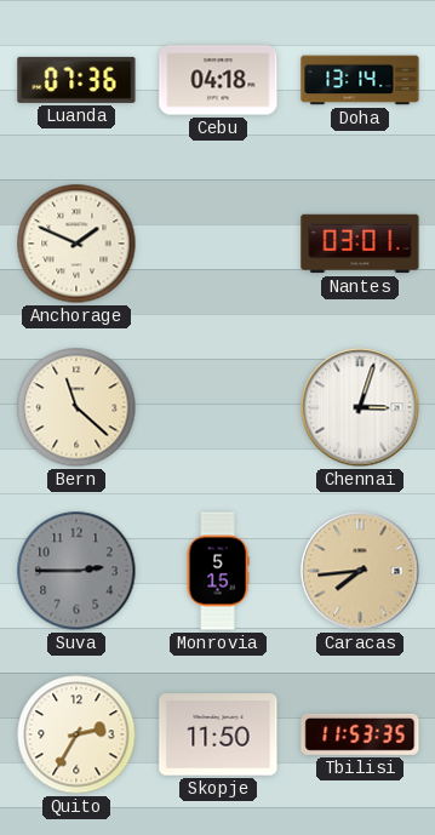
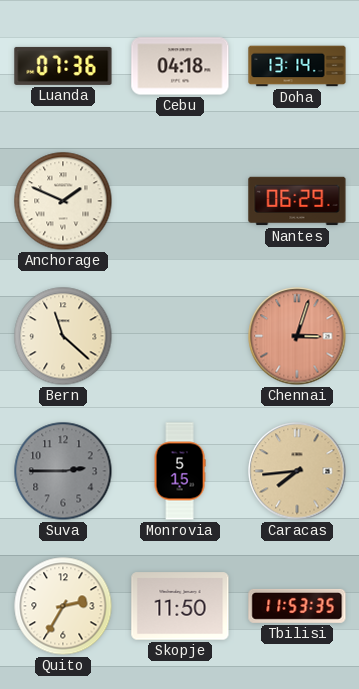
Nantes: 03:01 -> 06:29
Chennai dial: white -> salmon
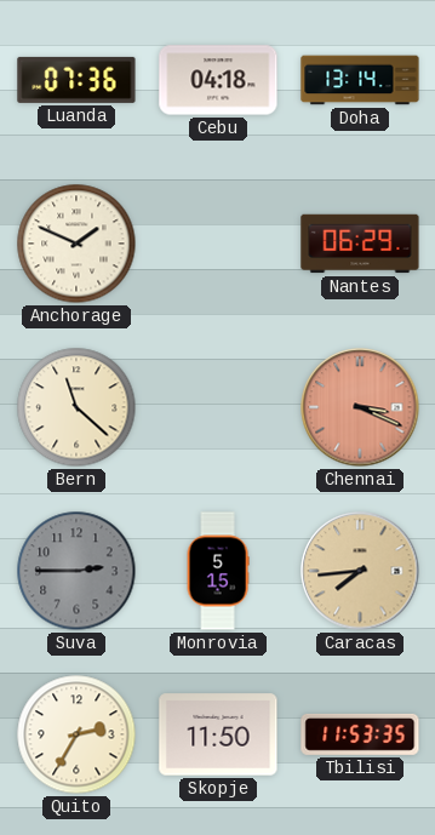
Chennai: 3:03 -> 3:19
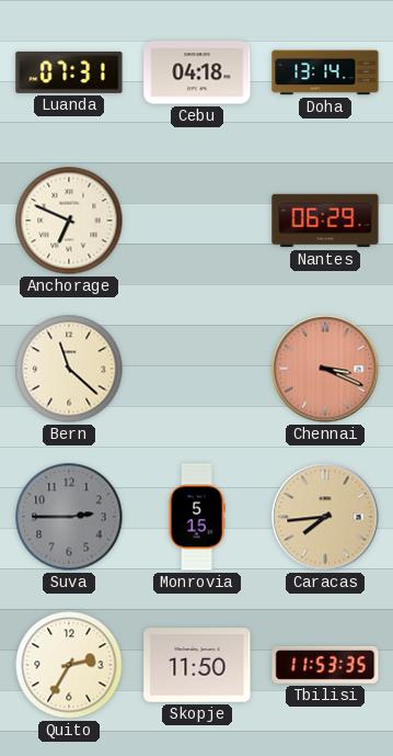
Luanda: 07:36 -> 07:31
Anchorage: 1:49 -> 6:49
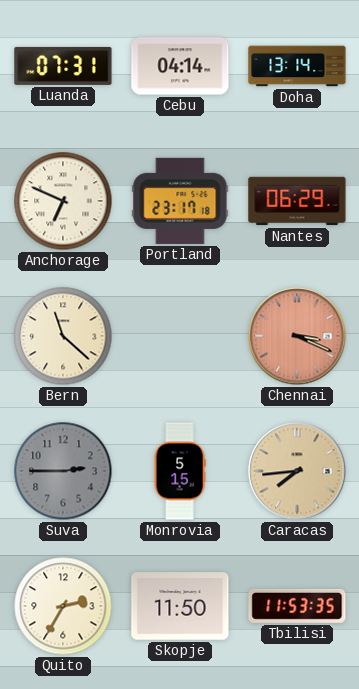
Cebu: 04:18 -> 04:14
Portland: none -> 23:17
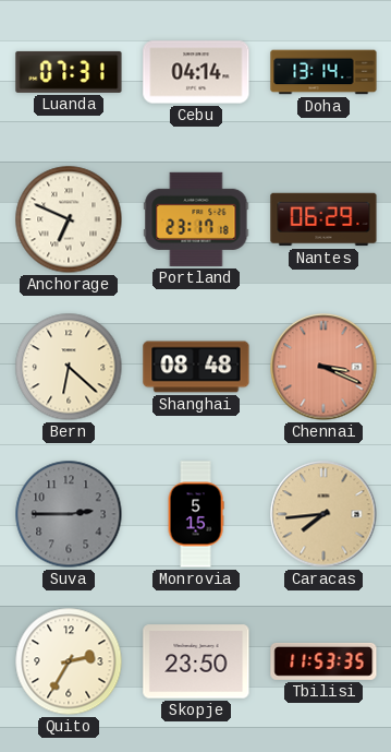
Bern: 11:22 -> 6:22
Shanghai: none -> 08:48
Skopje: 11:50 -> 23:50
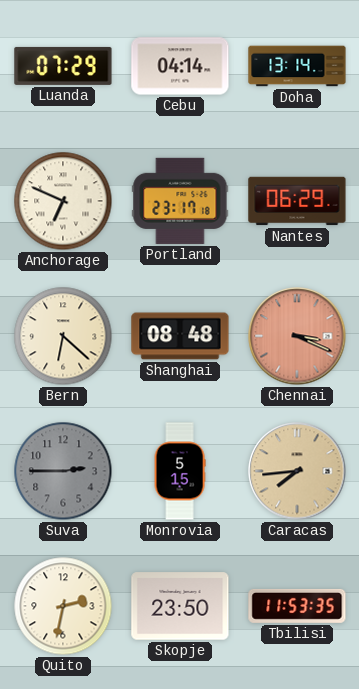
Luanda: 07:31 -> 07:29
Quito: 2:35 -> 2:32
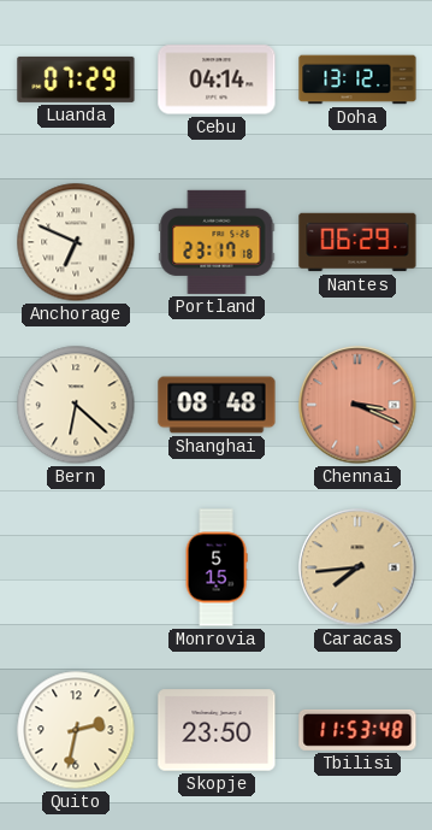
Doha: 13:14 -> 13:12
Suva: 2:45 -> none
Tbilisi: 11:53:35 -> 11:53:48
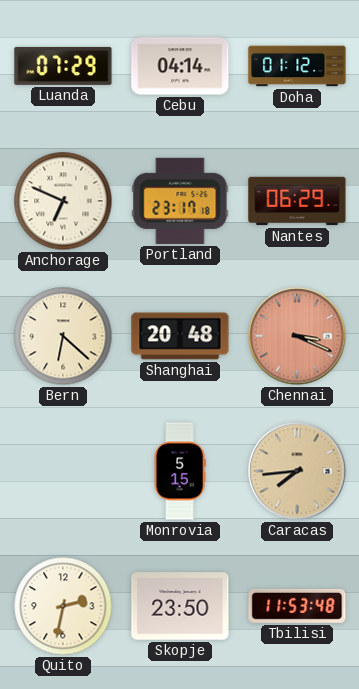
Doha: 13:12 -> 01:12
Shanghai: 08:48 -> 20:48
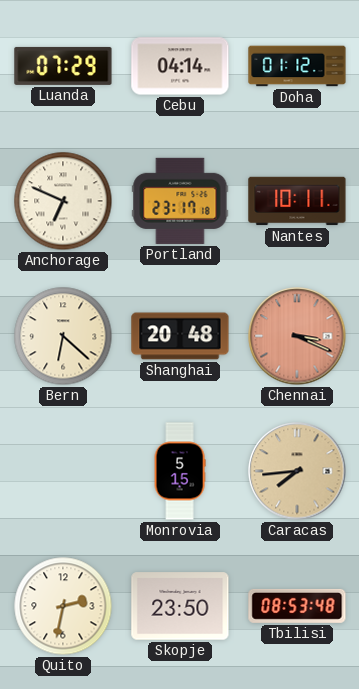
Nantes: 06:29 -> 10:11
Tbilisi: 11:53 -> 08:53
